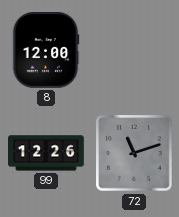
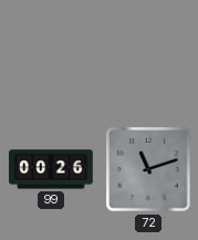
8: 12:00 -> none
99: 12:26 -> 00:26
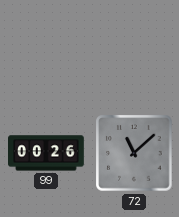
72: 11:12 -> 11:08
